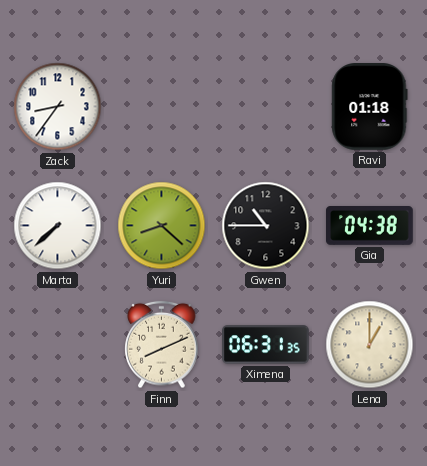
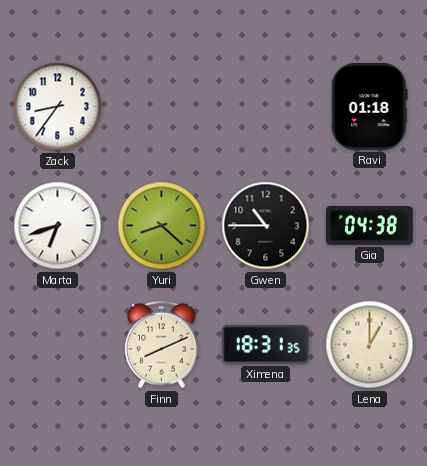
Marta: 7:38 -> 6:42
Ximena: 06:31 -> 18:31
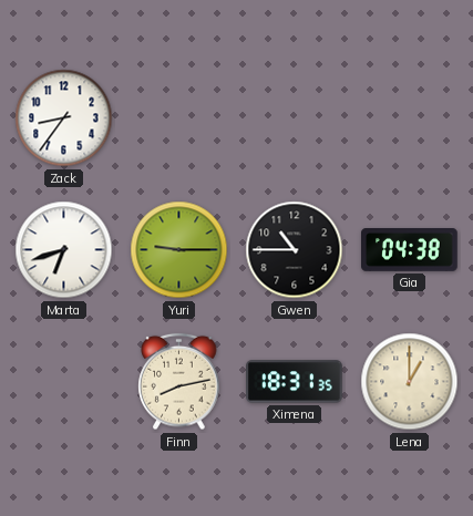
Ravi: 01:18 -> none
Yuri: 8:22 -> 9:15
Finn: 8:11 -> 8:13
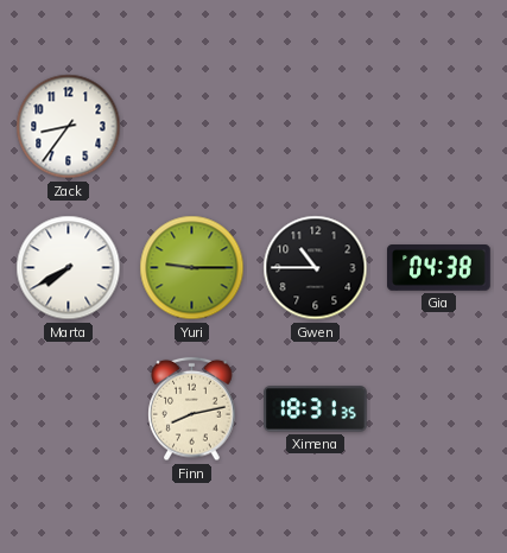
Marta: 6:42 -> 7:40
Lena: 1:00 -> none
